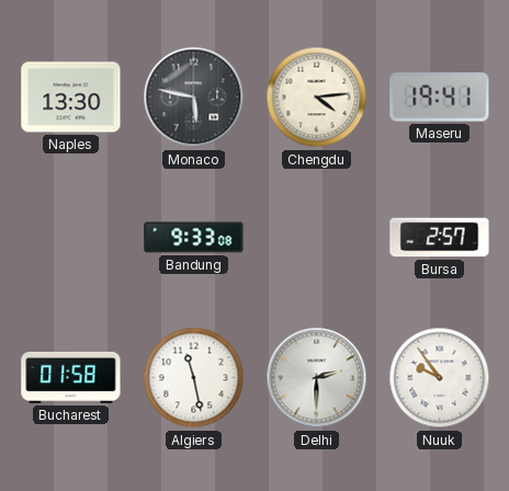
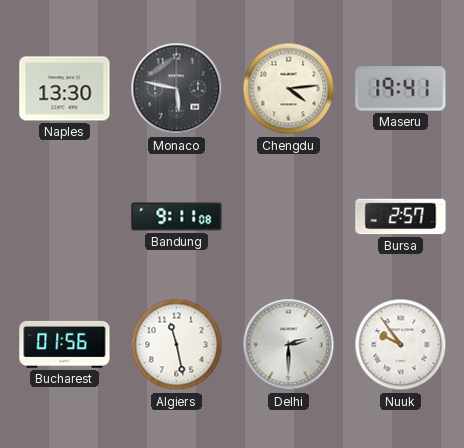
Bandung: 9:33 -> 9:11
Bucharest: 01:58 -> 01:56
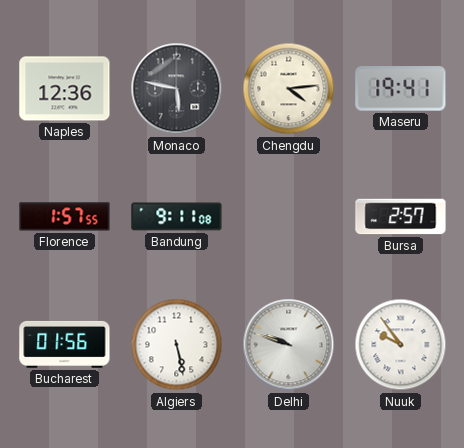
Naples: 13:30 -> 12:36
Florence: none -> 1:57
Algiers: 11:28 -> 5:28
Delhi: 2:30 -> 9:48
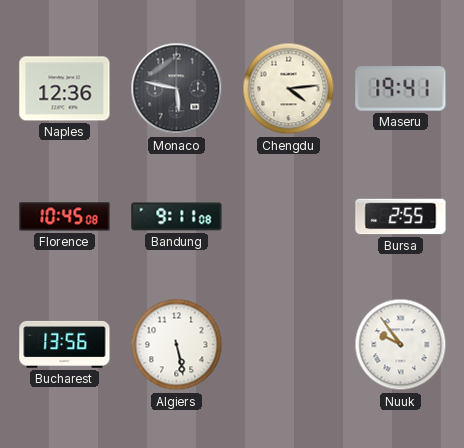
Florence: 1:57 -> 10:45
Bursa: 2:57 -> 2:55
Bucharest: 01:56 -> 13:56
Delhi: 9:48 -> none
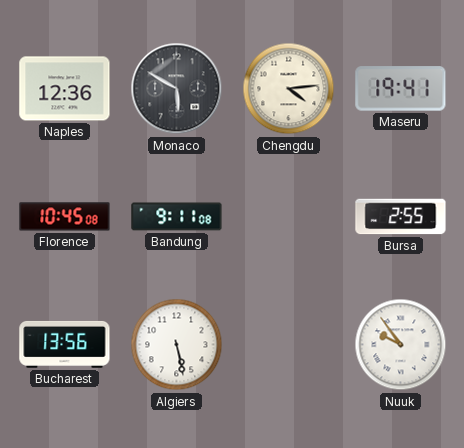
Monaco: 5:47 -> 5:50
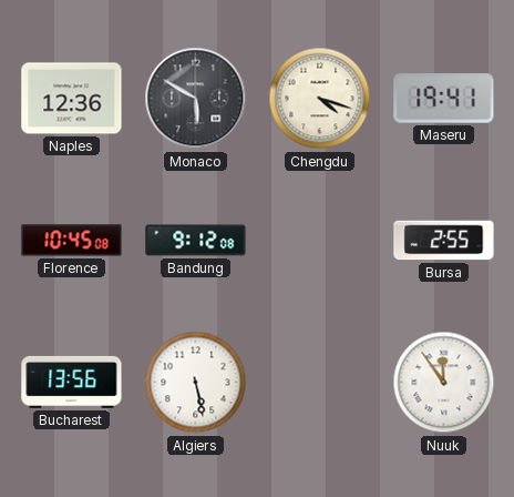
Chengdu: 4:14 -> 4:18
Bandung: 9:11 -> 9:12
Nuuk: 9:54 -> 11:54
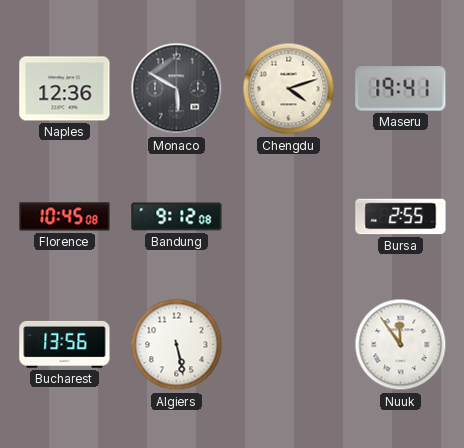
Chengdu: 4:18 -> 4:12
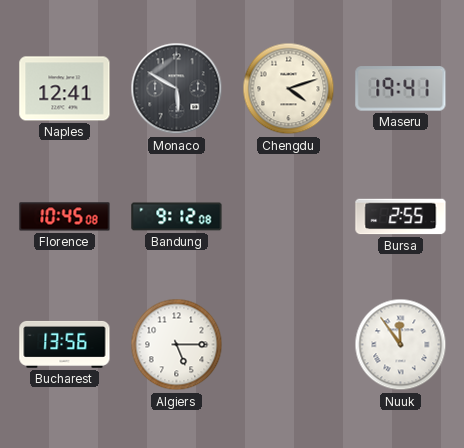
Naples: 12:36 -> 12:41
Algiers: 5:28 -> 5:15
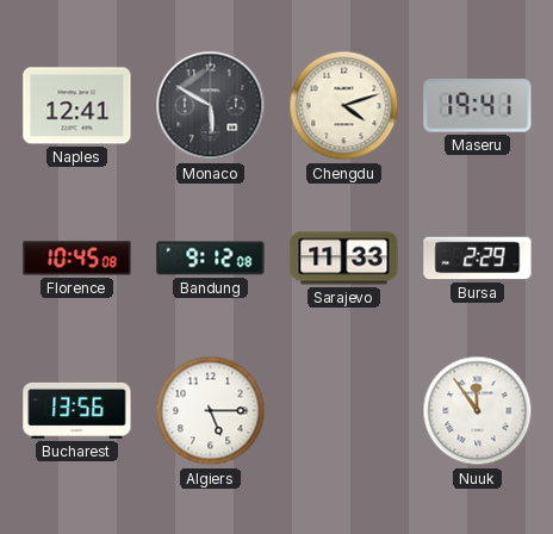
Sarajevo: none -> 11:33
Bursa: 2:55 -> 2:29
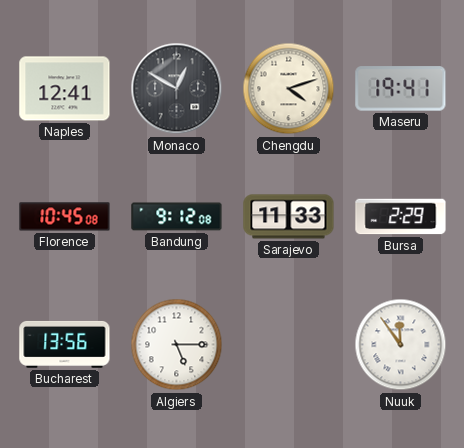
Monaco: 5:50 -> 12:50
